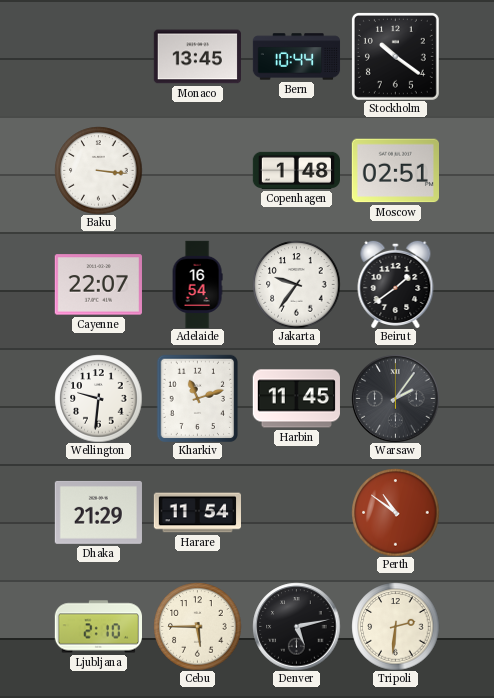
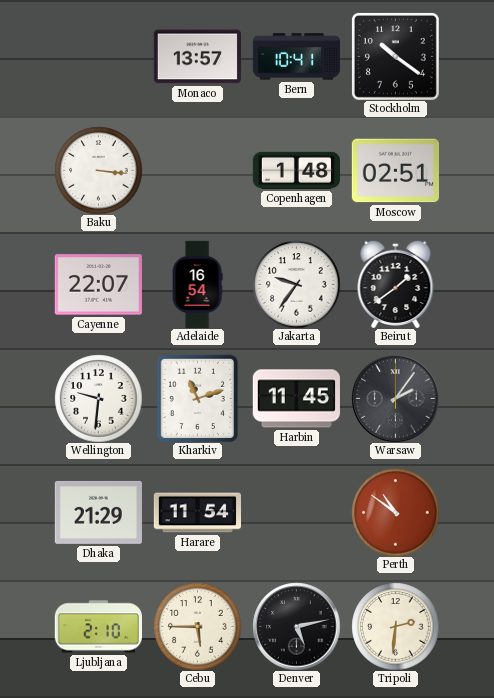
Monaco: 13:45 -> 13:57
Bern: 10:44 -> 10:41
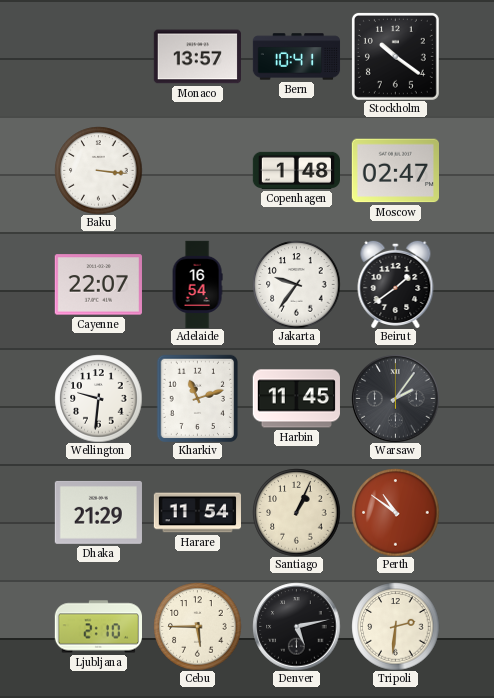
Moscow: 02:51 -> 02:47
Santiago: none -> 1:04
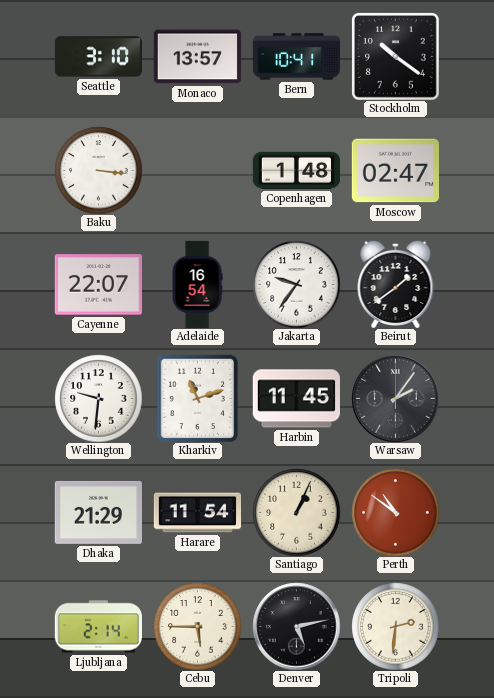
Seattle: none -> 3:10
Ljubljana: 2:10 -> 2:14
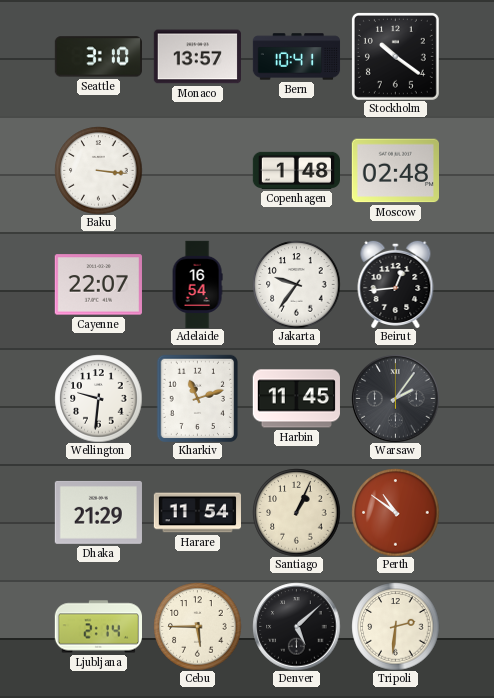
Moscow: 02:47 -> 02:48
Beirut: 1:39 -> 12:44
Denver: 5:13 -> 5:08
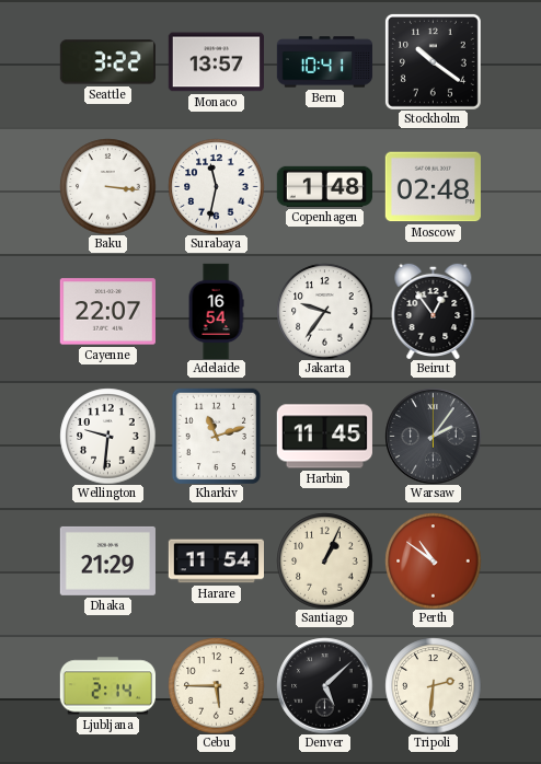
Seattle: 3:10 -> 3:22
Surabaya: none -> 11:32
Beirut: 12:44 -> 12:54
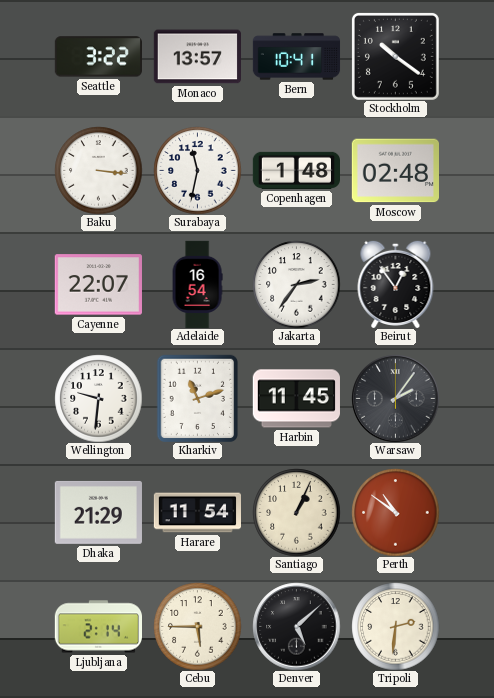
Jakarta: 9:36 -> 2:36
